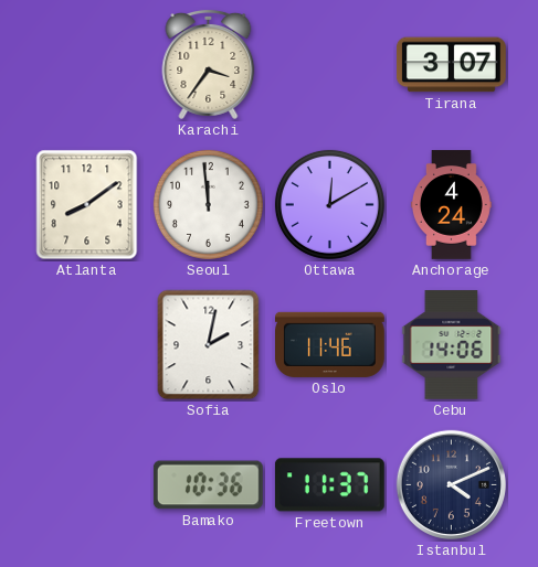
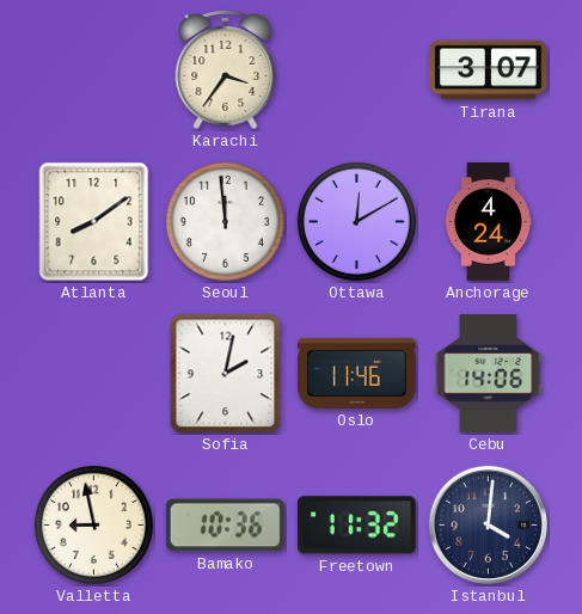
Valletta: none -> 8:58
Freetown: 11:37 -> 11:32
Istanbul: 4:11 -> 4:01
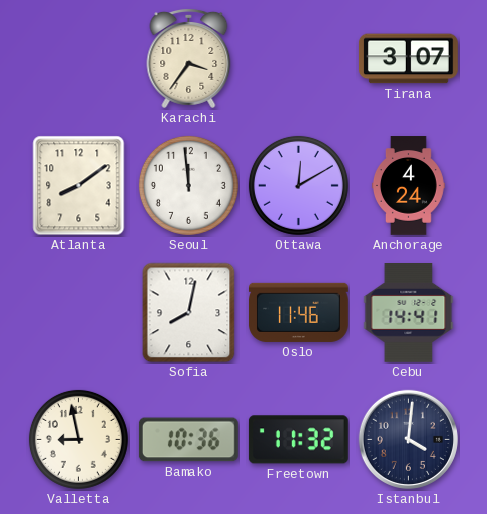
Sofia: 2:02 -> 8:02
Cebu: 14:06 -> 14:41
